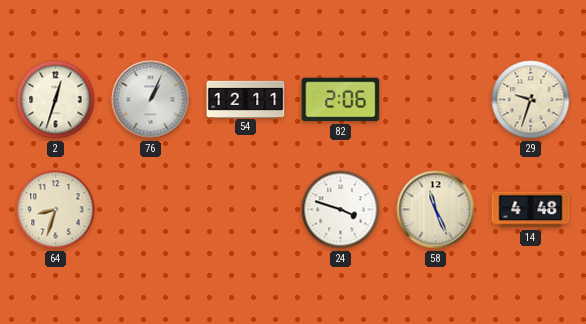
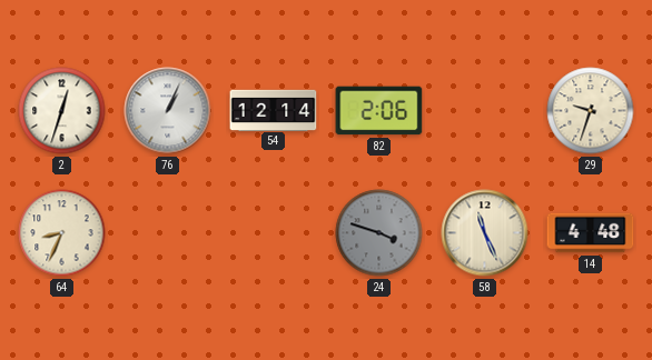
54: 12:11 -> 12:14
64: 8:33 -> 8:34
24 dial: white -> grey
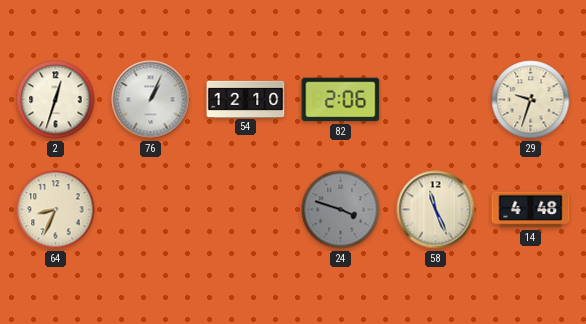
54: 12:14 -> 12:10
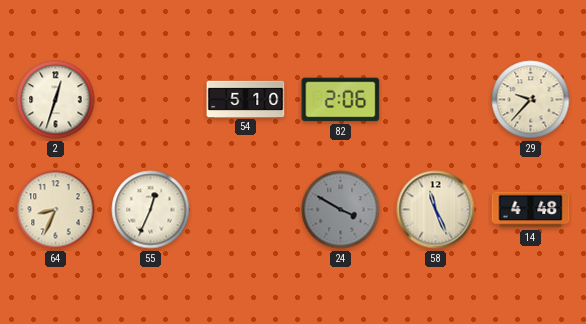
76: 1:04 -> none
54: 12:10 -> 5:10
29: 9:33 -> 9:37
55: none -> 12:34
24: 3:48 -> 3:50
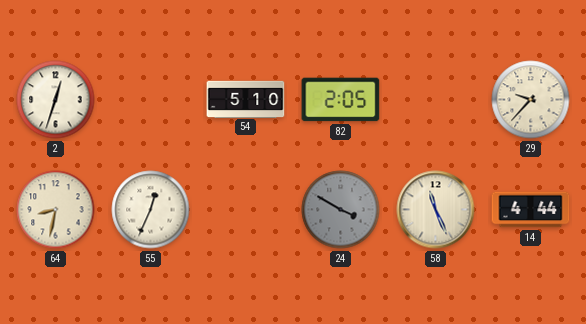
82: 2:06 -> 2:05
64: 8:34 -> 8:32
14: 4:48 -> 4:44
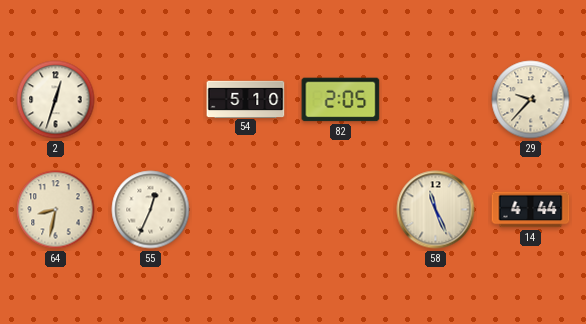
24: 3:50 -> none
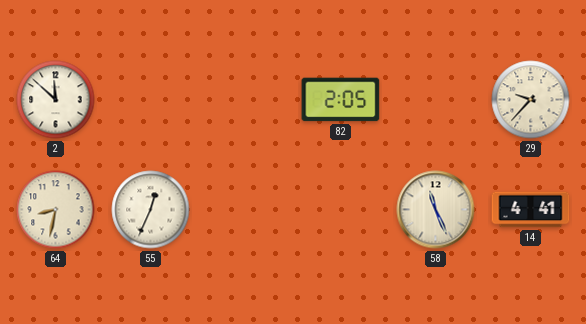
2: 12:33 -> 11:52
54: 5:10 -> none
14: 4:44 -> 4:41
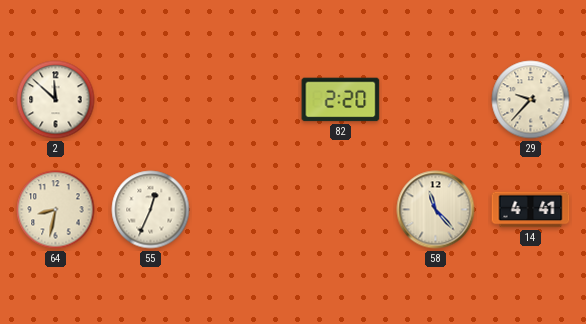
82: 2:05 -> 2:20
58: 11:26 -> 11:23
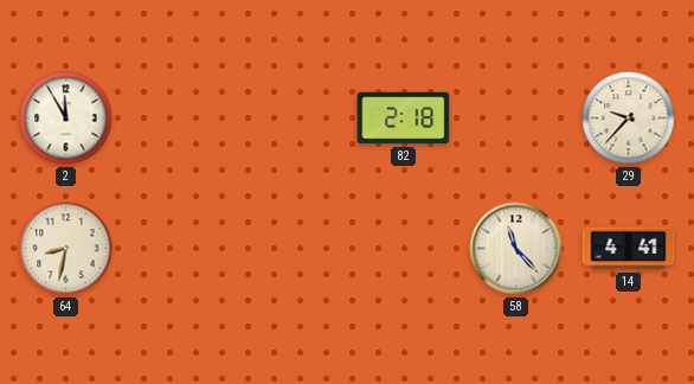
2: 11:52 -> 11:55
82: 2:20 -> 2:18
55: 12:34 -> none
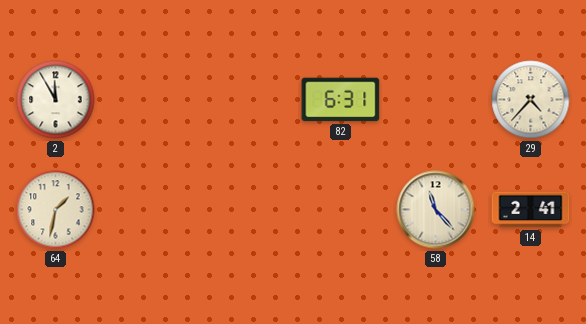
82: 2:18 -> 6:31
29: 9:37 -> 4:37
64: 8:32 -> 1:32
14: 4:41 -> 2:41
